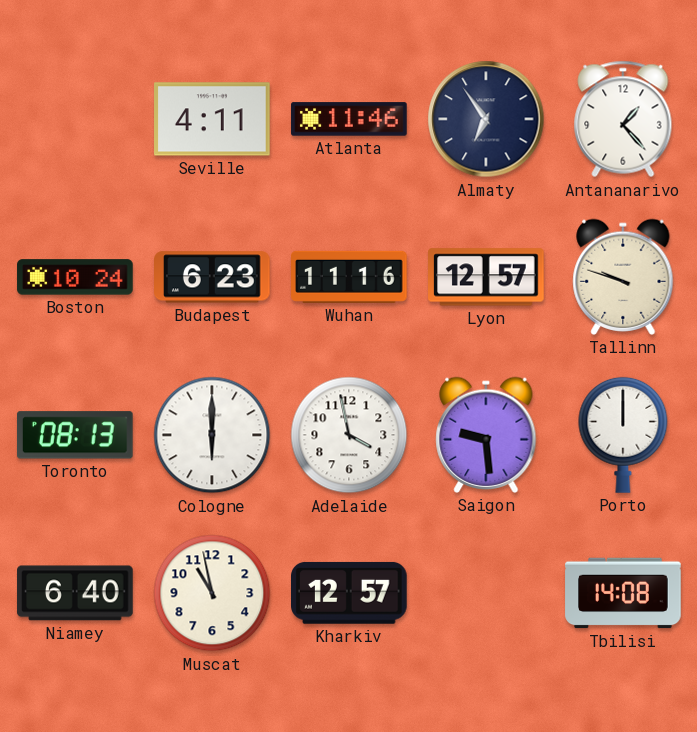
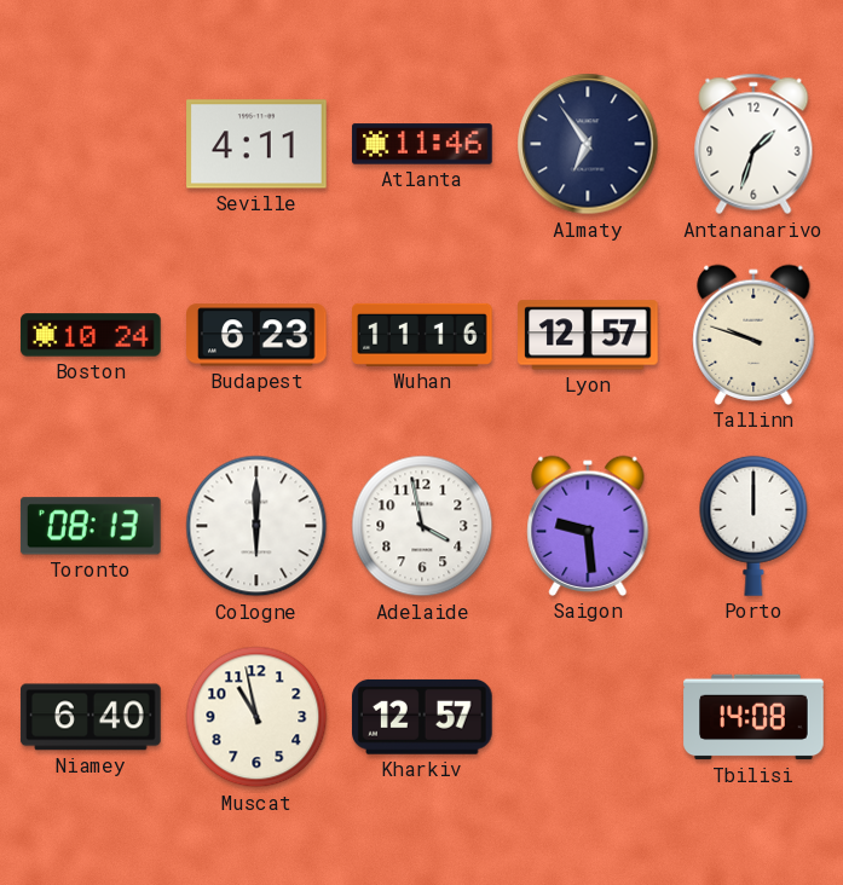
Antananarivo: 1:23 -> 1:33
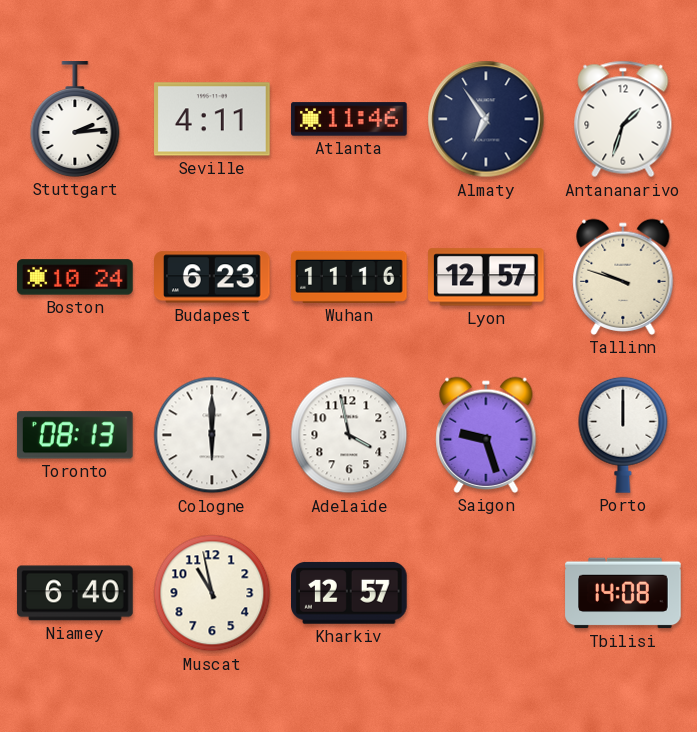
Stuttgart: none -> 2:14
Saigon: 9:29 -> 9:27
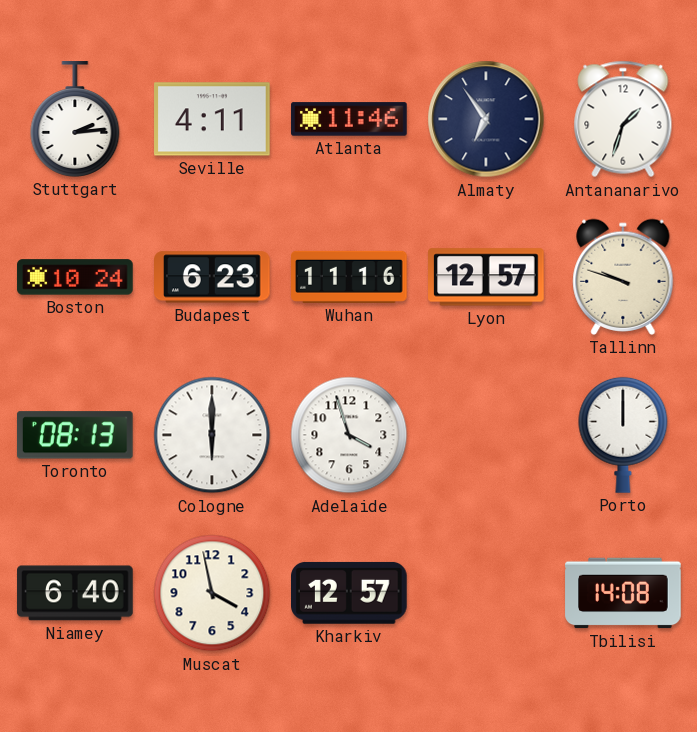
Adelaide: 3:58 -> 3:57
Saigon: 9:27 -> none
Muscat: 10:58 -> 3:58
